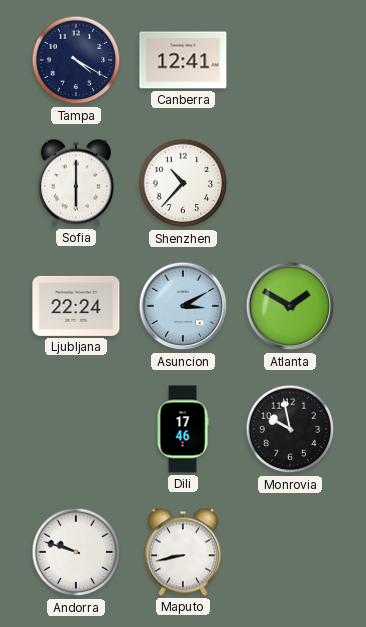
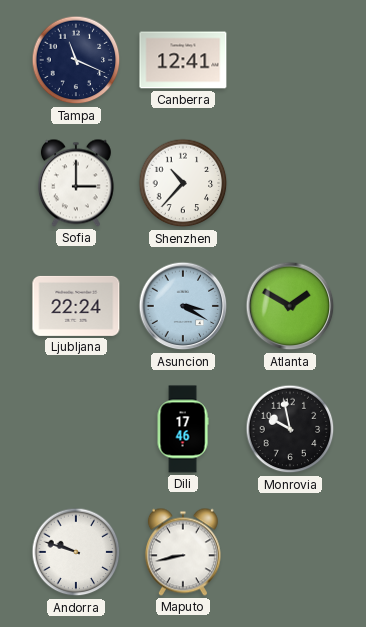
Tampa: 4:20 -> 11:19
Sofia: 6:00 -> 3:00
Asuncion: 3:10 -> 3:20
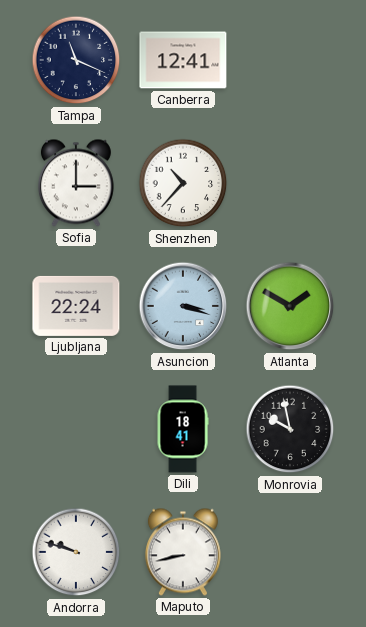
Asuncion: 3:20 -> 3:18
Dili: 17:46 -> 18:41
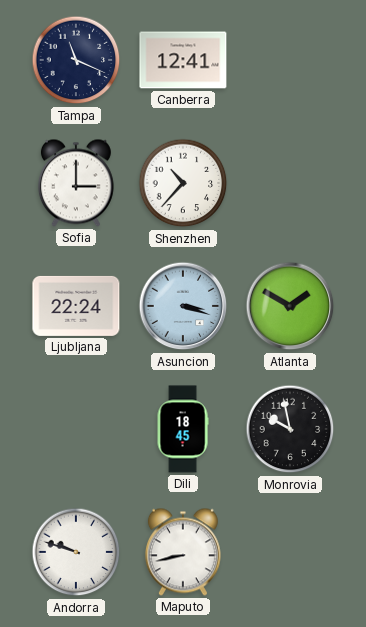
Dili: 18:41 -> 18:45
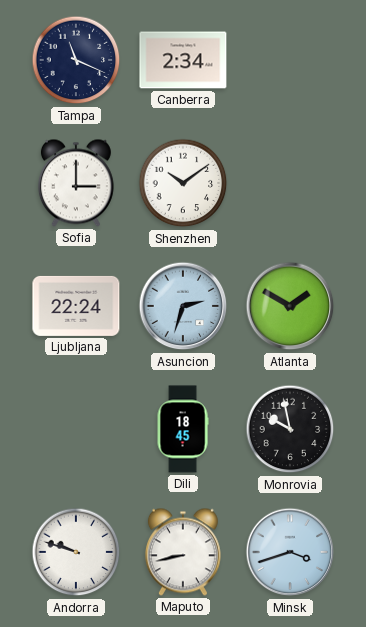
Canberra: 12:41 -> 2:34
Shenzhen: 10:37 -> 10:09
Asuncion: 3:18 -> 2:33
Minsk: none -> 3:42
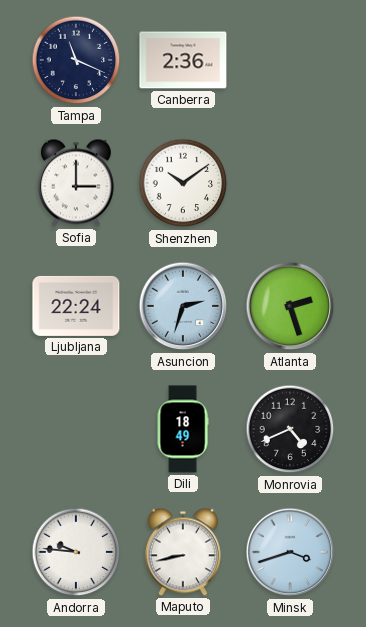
Canberra: 2:34 -> 2:36
Atlanta: 1:50 -> 2:27
Dili: 18:45 -> 18:49
Monrovia: 9:58 -> 4:41
Andorra: 9:48 -> 9:46
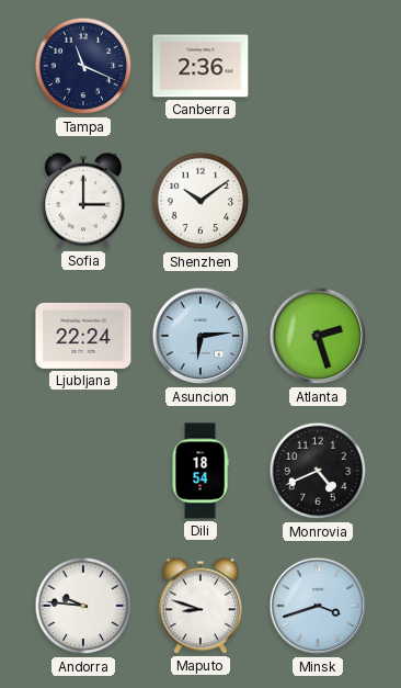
Asuncion: 2:33 -> 6:14
Dili: 18:49 -> 18:54
Maputo: 8:43 -> 8:48
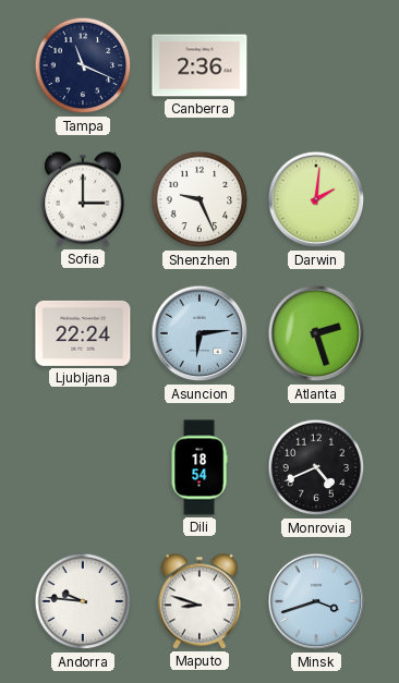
Shenzhen: 10:09 -> 9:26
Darwin: none -> 2:01
